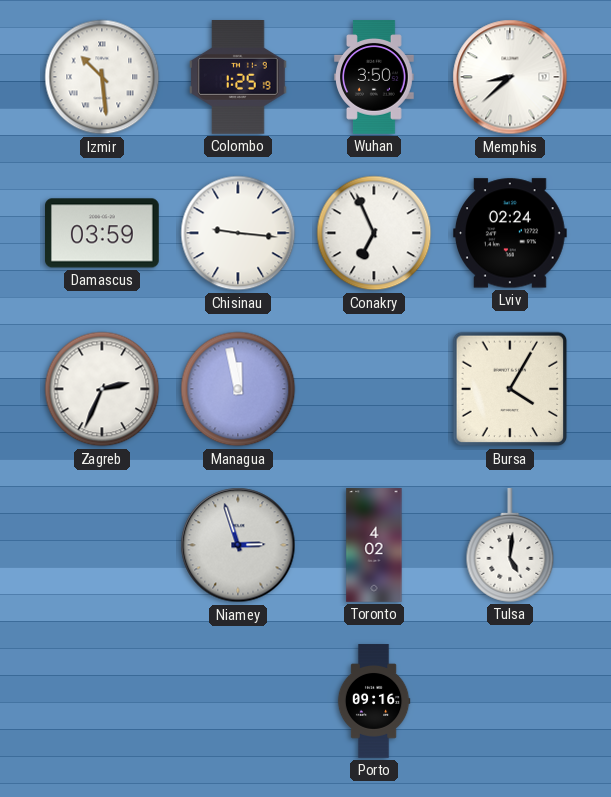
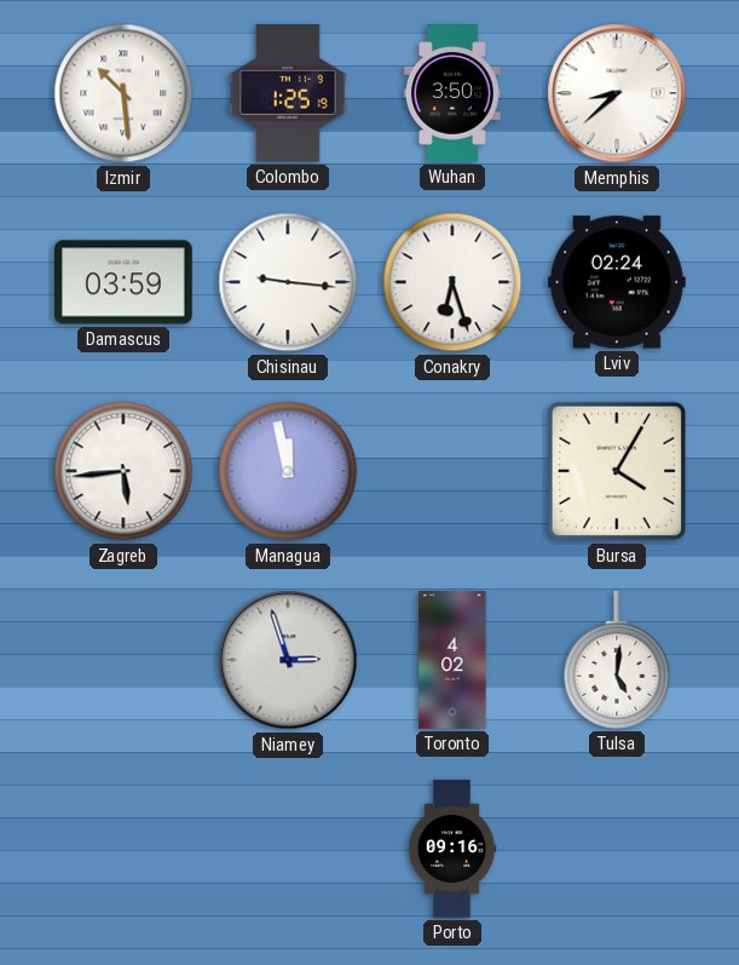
Conakry: 6:56 -> 6:27
Zagreb: 2:34 -> 5:44
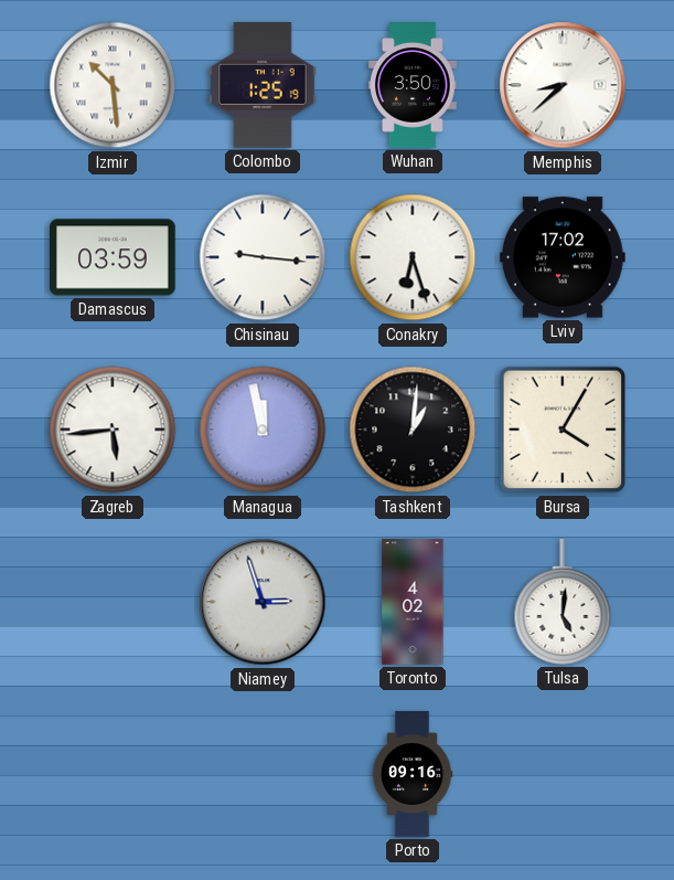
Lviv: 02:24 -> 17:02
Tashkent: none -> 1:01
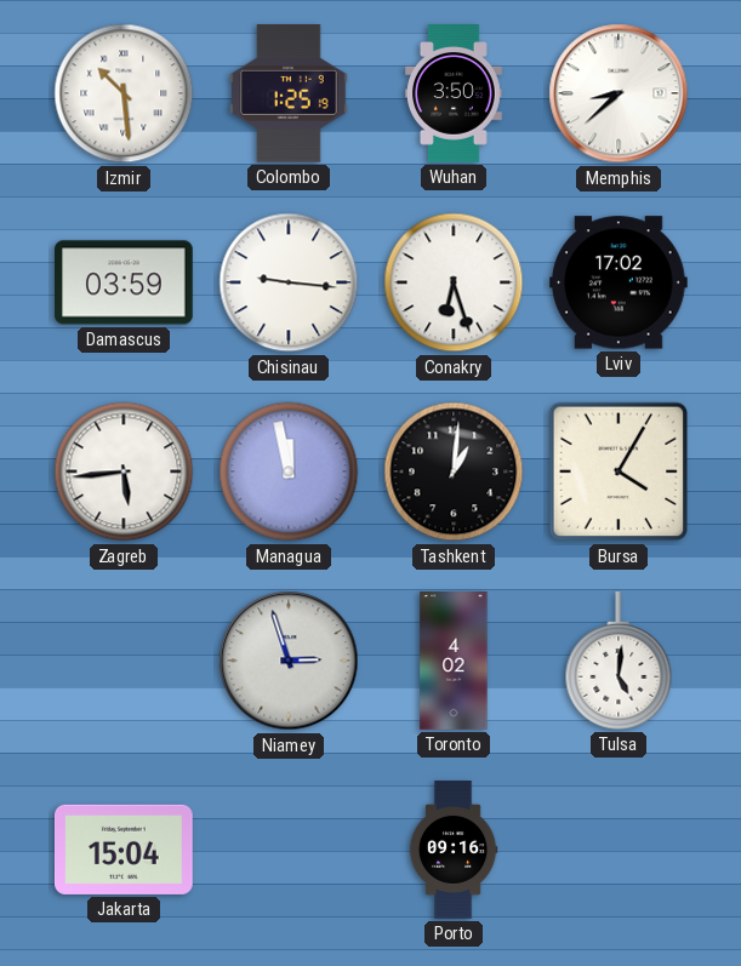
Jakarta: none -> 15:04
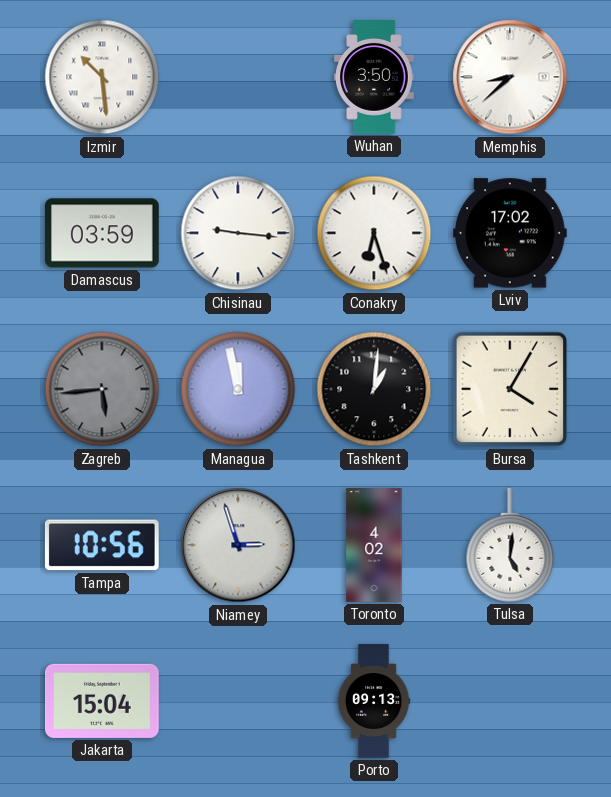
Colombo: 1:25 -> none
Zagreb dial: white -> grey
Tampa: none -> 10:56
Porto: 09:16 -> 09:13
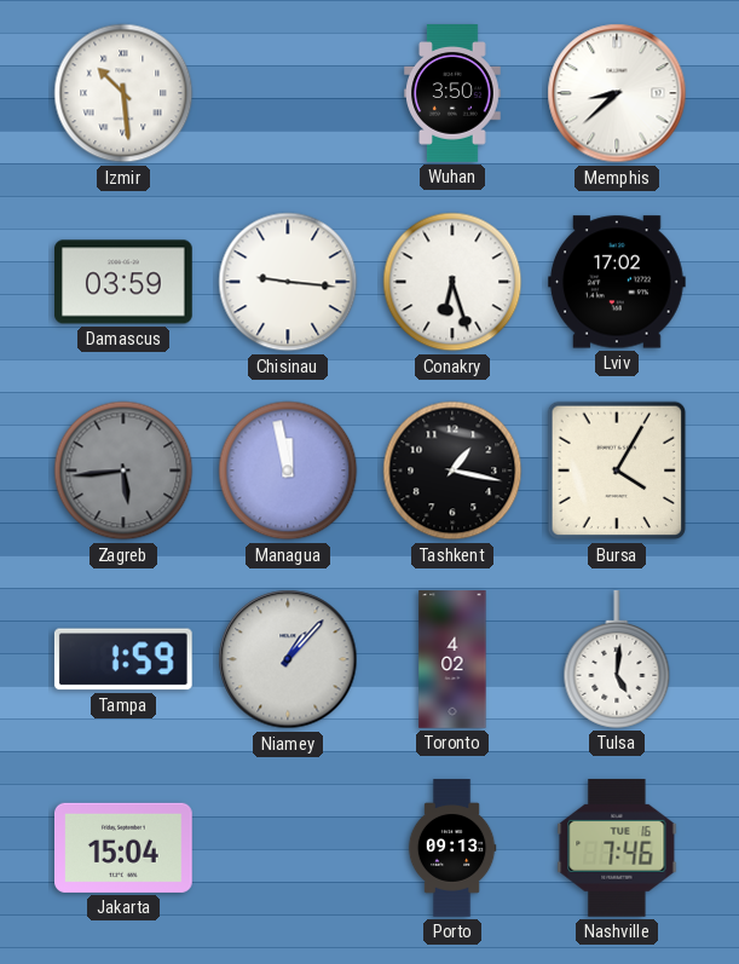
Tashkent: 1:01 -> 1:17
Tampa: 10:56 -> 1:59
Niamey: 2:57 -> 1:07
Nashville: none -> 7:46
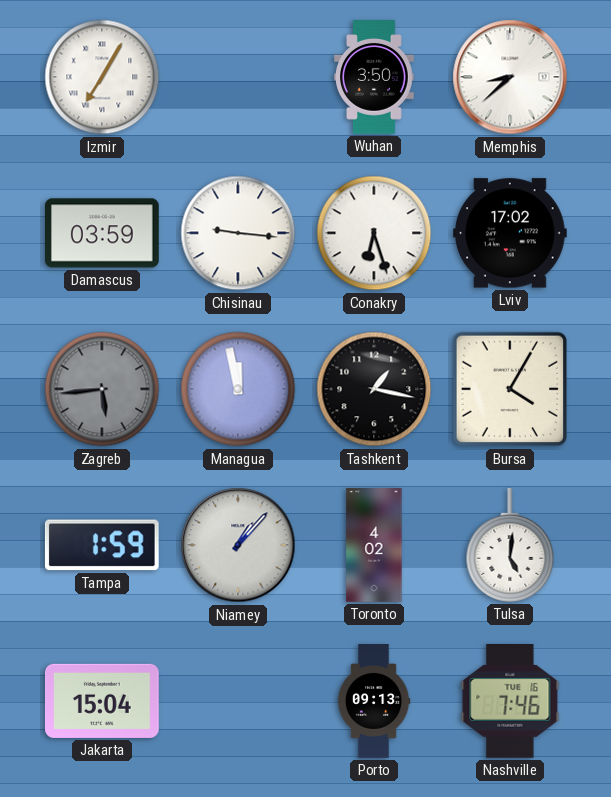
Izmir: 10:29 -> 7:05
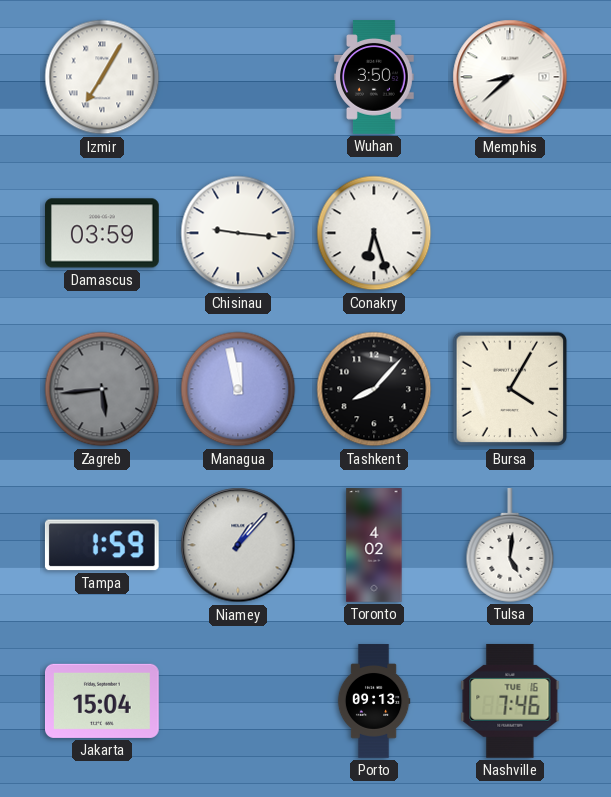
Lviv: 17:02 -> none
Tashkent: 1:17 -> 8:07
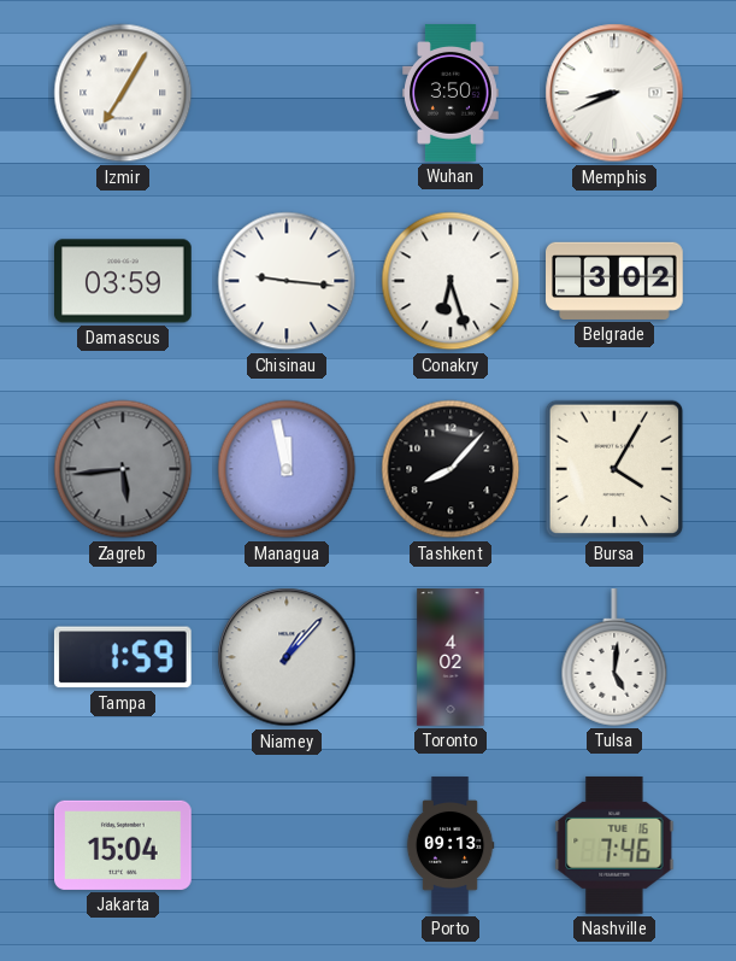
Memphis: 8:38 -> 8:41
Belgrade: none -> 3:02
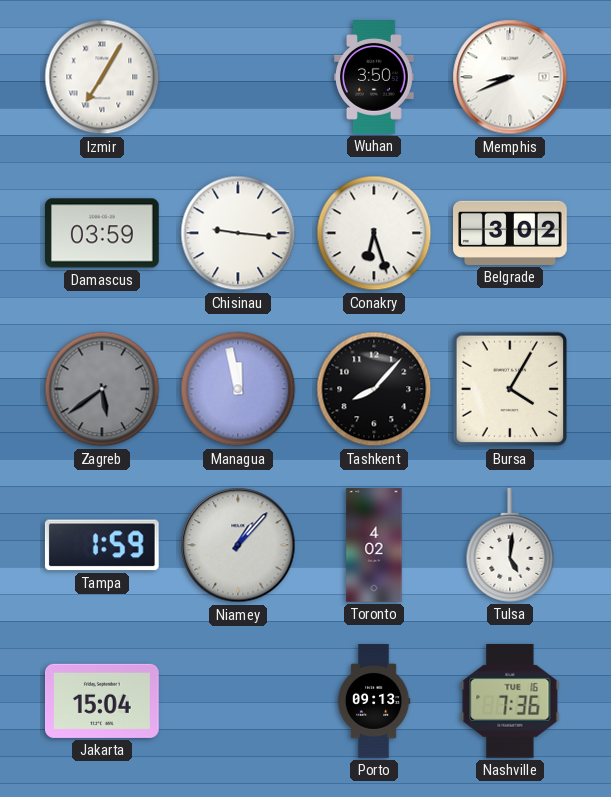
Zagreb: 5:44 -> 5:39
Nashville: 7:46 -> 7:36
